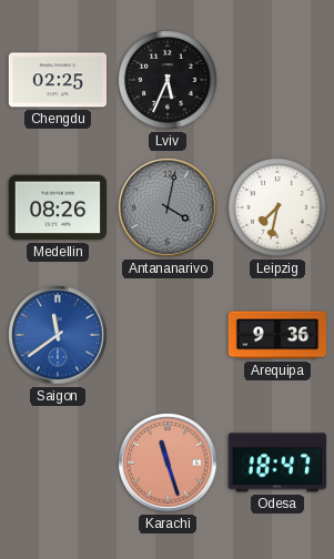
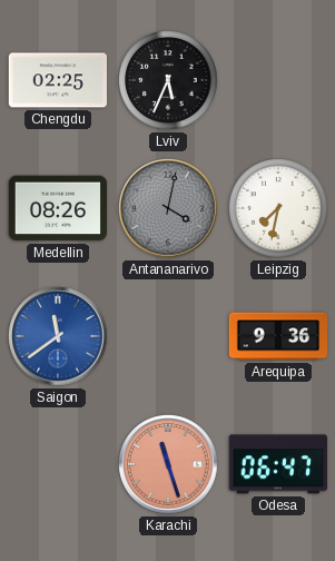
Odesa: 18:47 -> 06:47
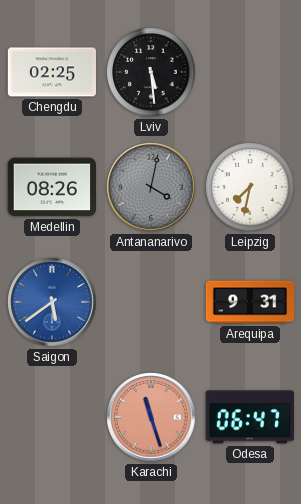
Lviv: 5:34 -> 5:29
Saigon: 11:39 -> 5:39
Arequipa: 9:36 -> 9:31
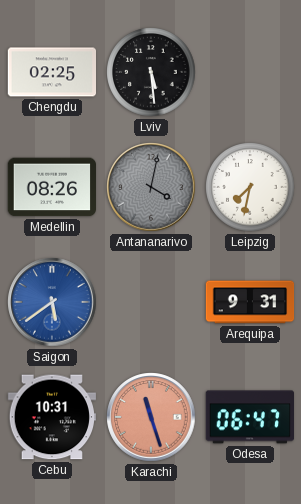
Cebu: none -> 10:31
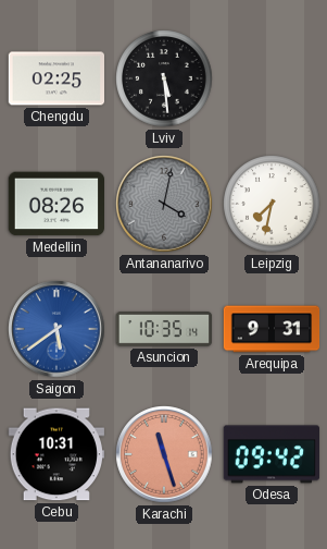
Asuncion: none -> 10:35
Odesa: 06:47 -> 09:42
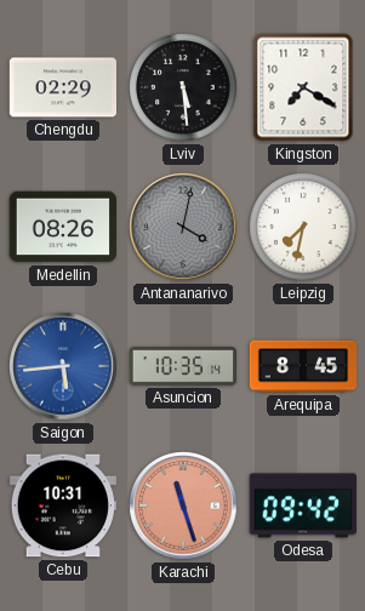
Chengdu: 02:25 -> 02:29
Kingston: none -> 7:20
Saigon: 5:39 -> 5:44
Arequipa: 9:31 -> 8:45
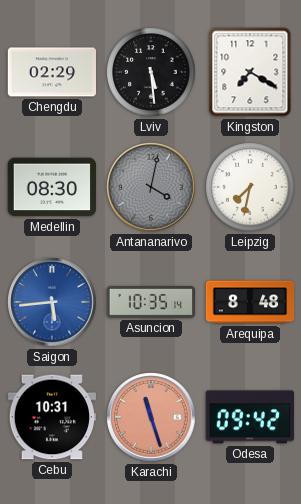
Medellin: 08:26 -> 08:30
Arequipa: 8:45 -> 8:48
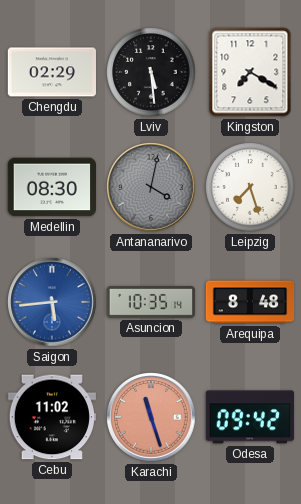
Leipzig: 7:32 -> 7:27
Cebu: 10:31 -> 11:02
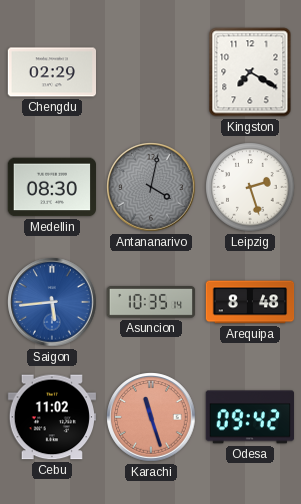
Lviv: 5:29 -> none
Leipzig: 7:27 -> 2:27
